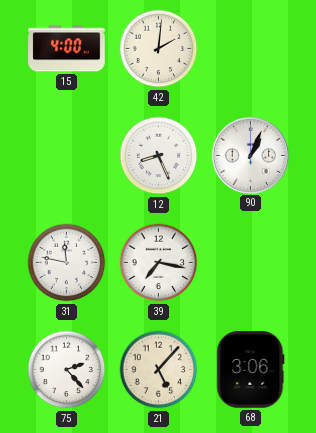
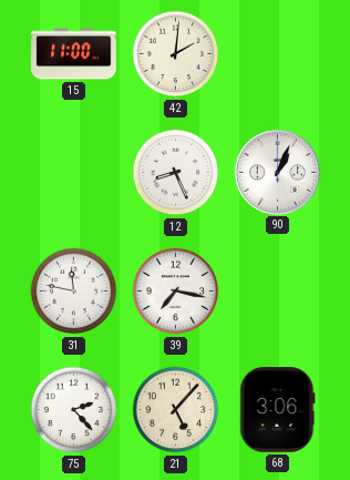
15: 4:00 -> 11:00
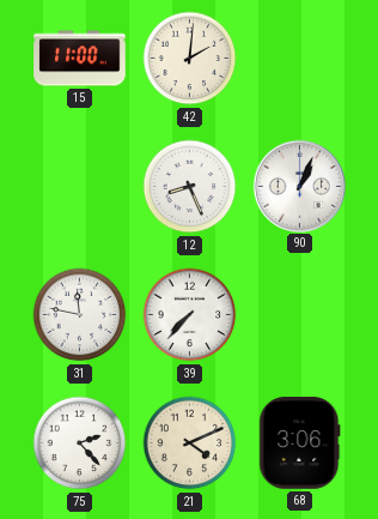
39: 7:17 -> 7:37
21: 5:07 -> 4:11
